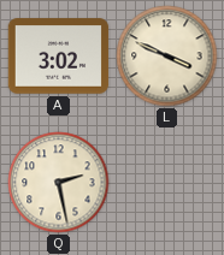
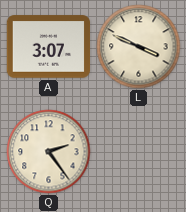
A: 3:02 -> 3:07
Q: 2:28 -> 2:24
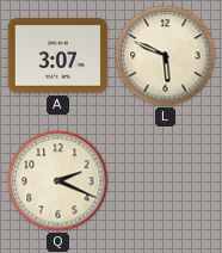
L: 3:49 -> 5:49
Q: 2:24 -> 2:19
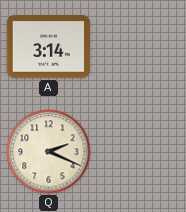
A: 3:07 -> 3:14
L: 5:49 -> none
